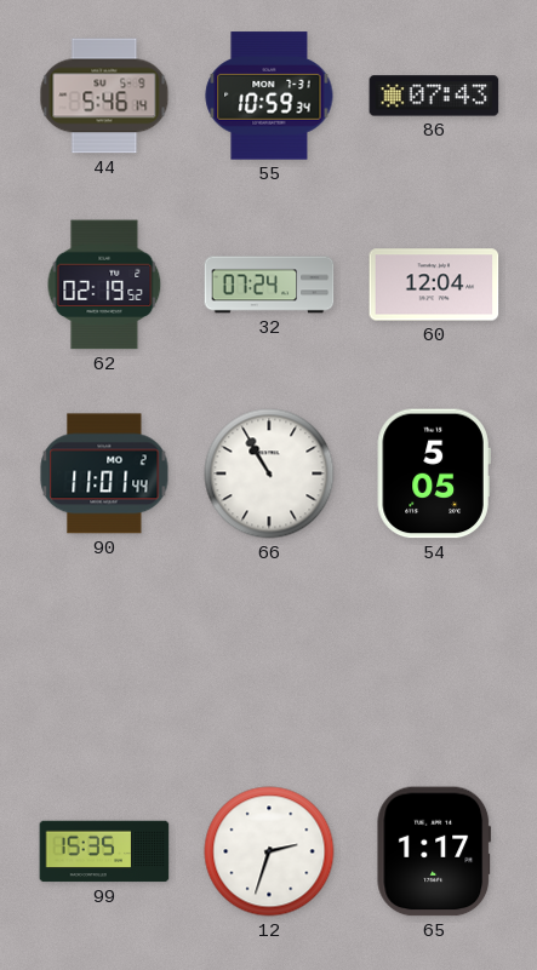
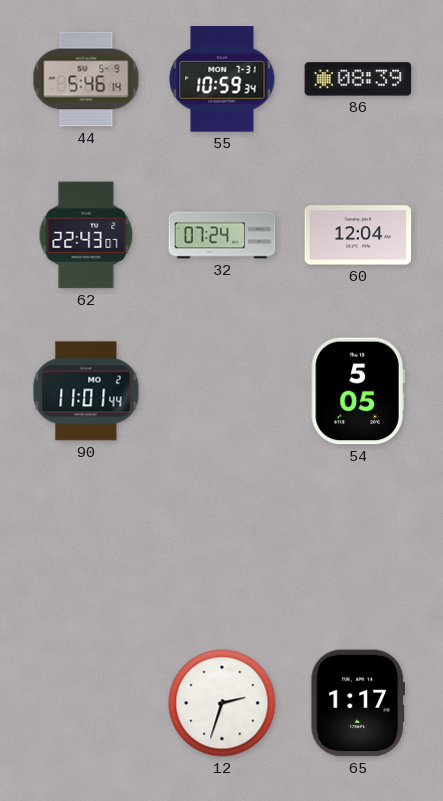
86: 07:43 -> 08:39
62: 02:19 -> 22:43
66: 10:55 -> none
99: 15:35 -> none
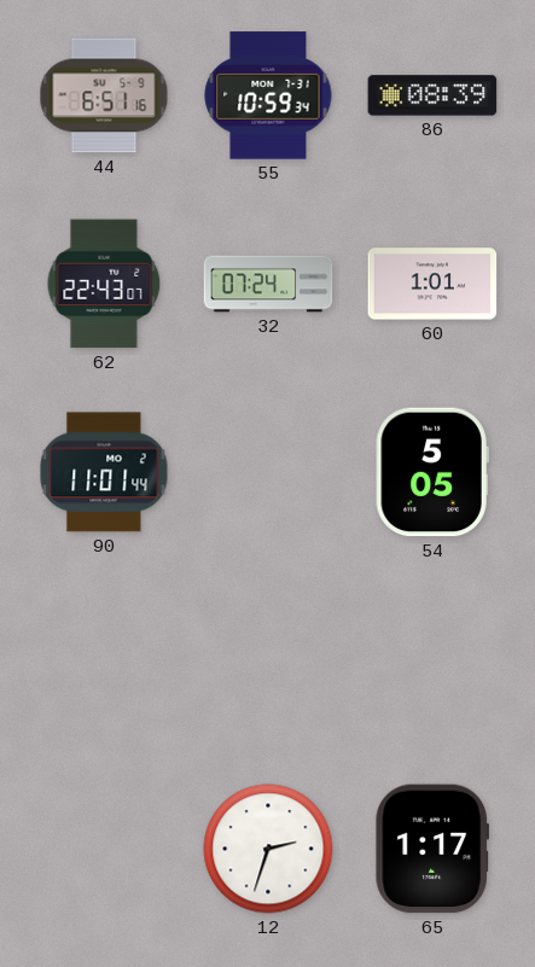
44: 5:46 -> 6:51
60: 12:04 -> 1:01
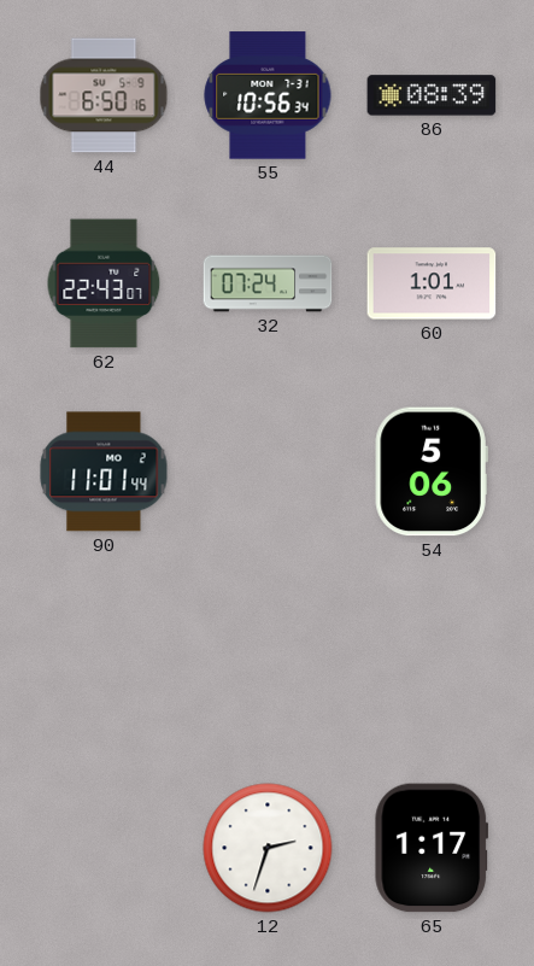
44: 6:51 -> 6:50
55: 10:59 -> 10:56
54: 5:05 -> 5:06
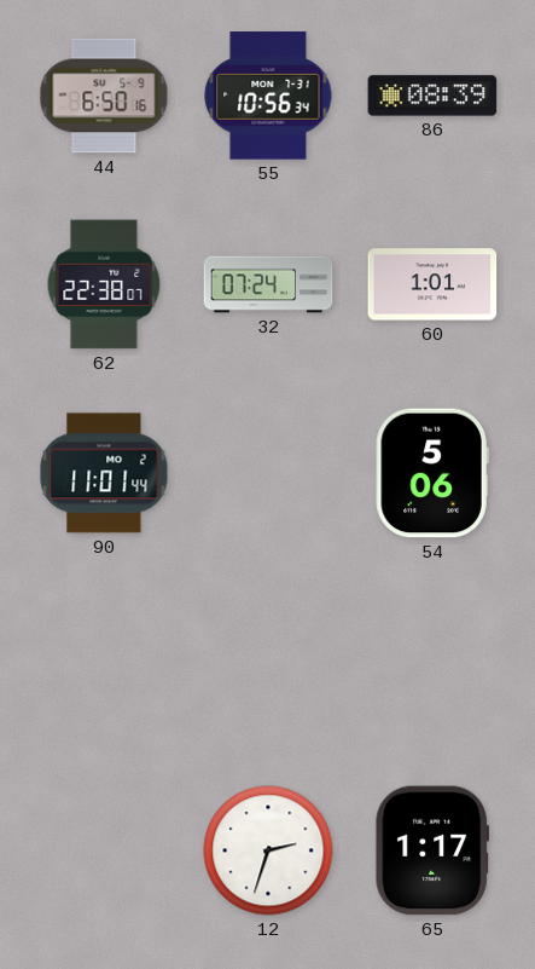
62: 22:43 -> 22:38
